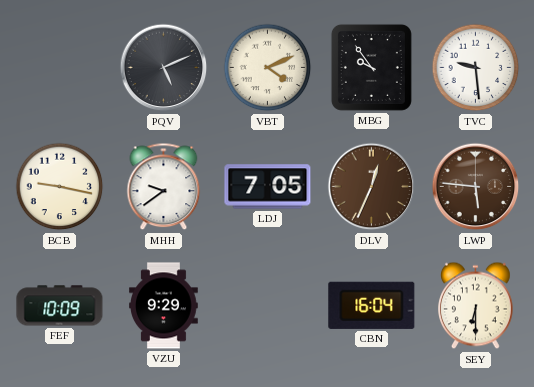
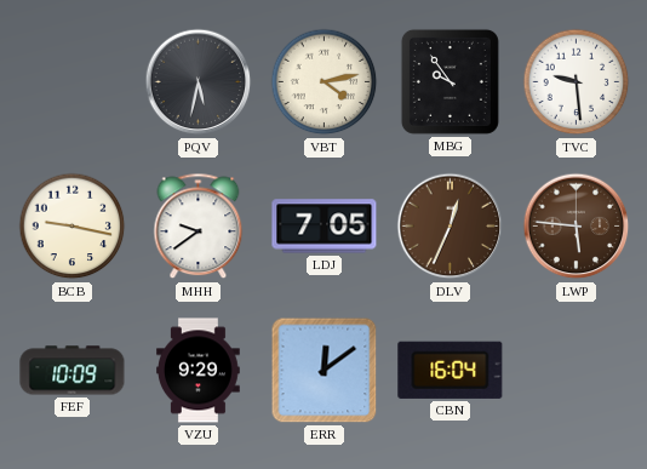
PQV: 5:11 -> 5:32
VBT: 4:11 -> 4:13
ERR: none -> 12:09
SEY: 6:30 -> none
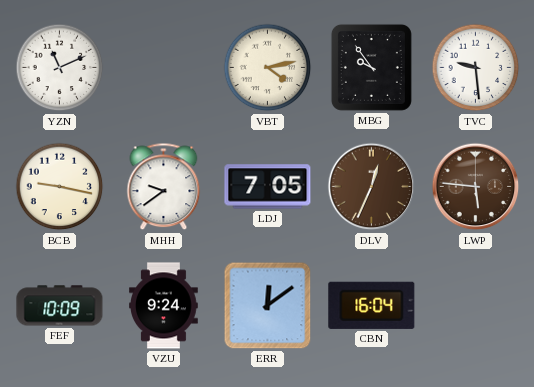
YZN: none -> 11:11
PQV: 5:32 -> none
VZU: 9:29 -> 9:24
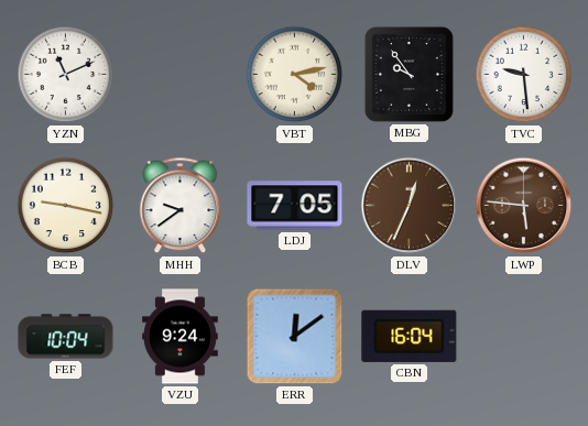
FEF: 10:09 -> 10:04
